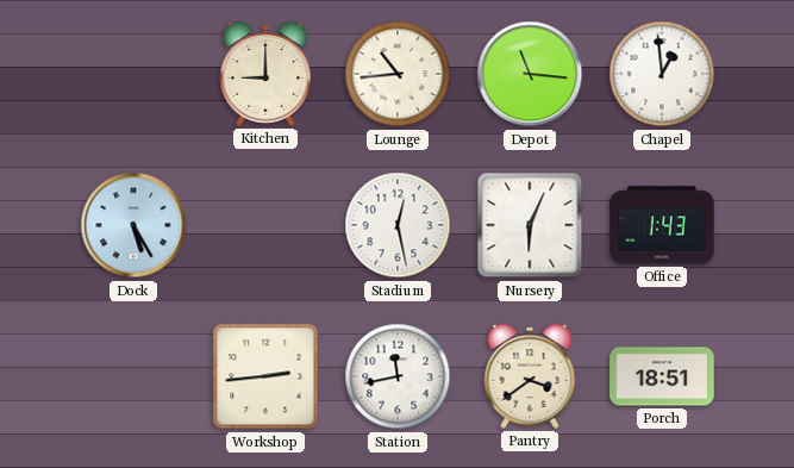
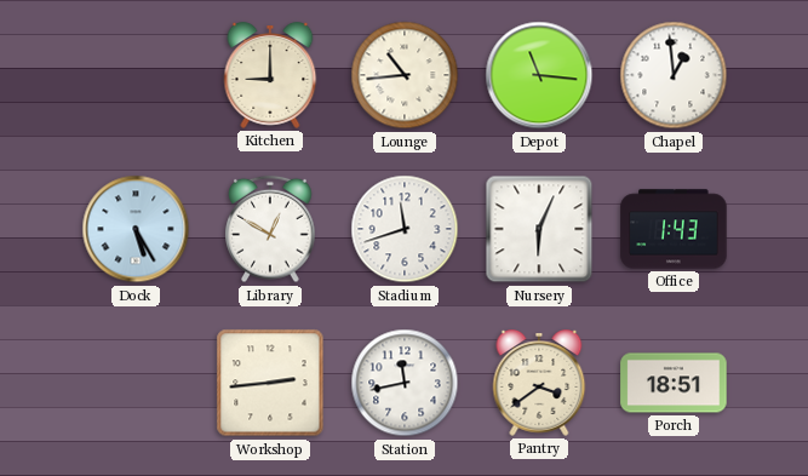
Library: none -> 12:50
Stadium: 12:28 -> 11:42
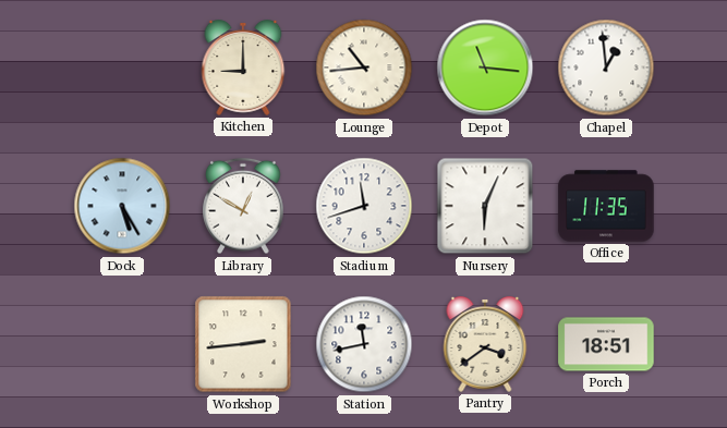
Office: 1:43 -> 11:35
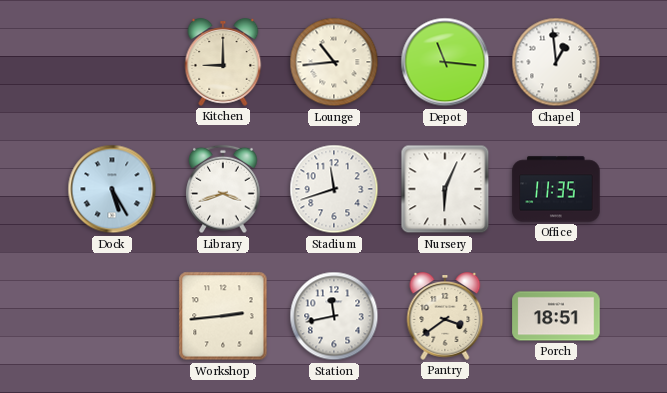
Library: 12:50 -> 3:42
